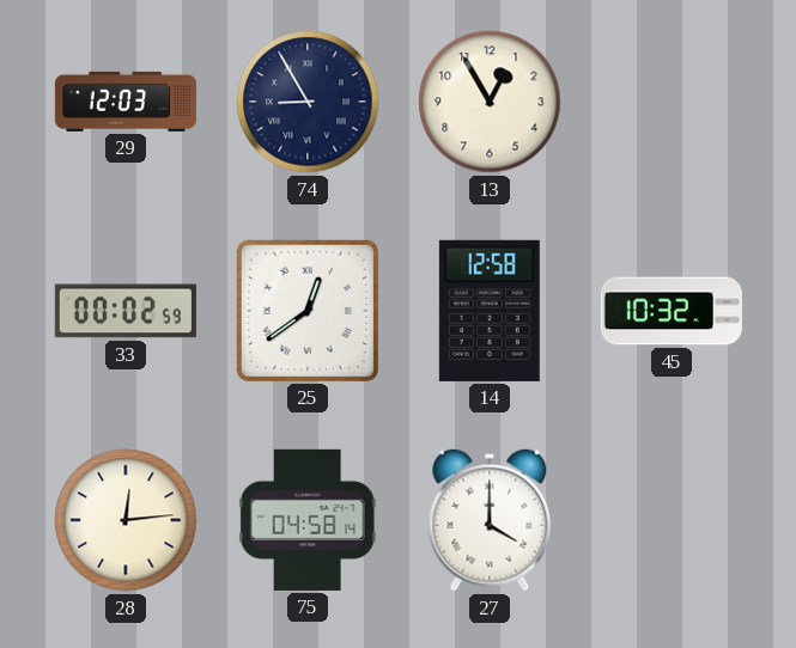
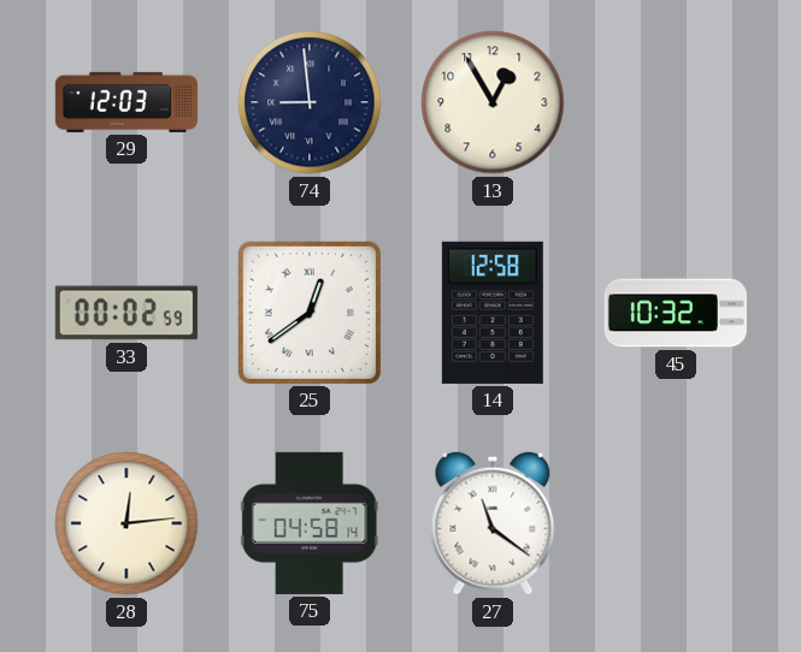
74: 8:55 -> 8:59
27: 4:00 -> 11:21
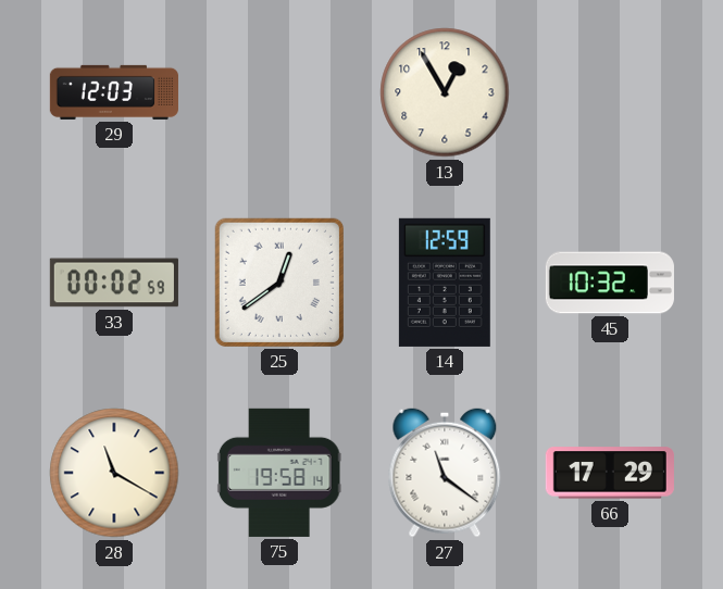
74: 8:59 -> none
14: 12:58 -> 12:59
28: 12:14 -> 11:20
75: 04:58 -> 19:58
66: none -> 17:29
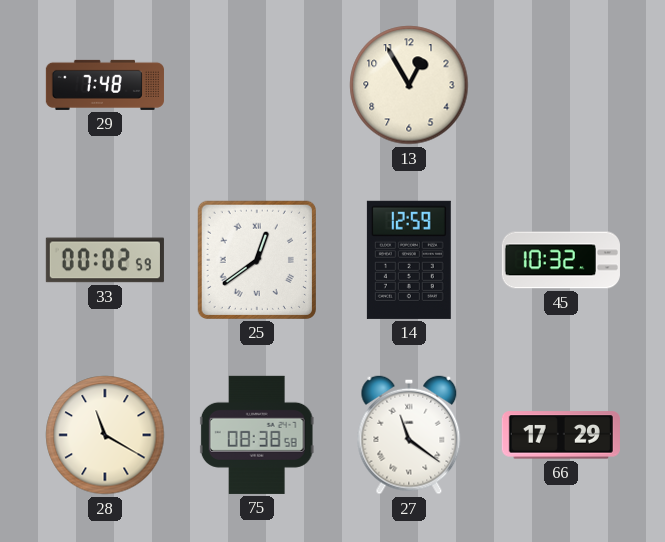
29: 12:03 -> 7:48
75: 19:58 -> 08:38
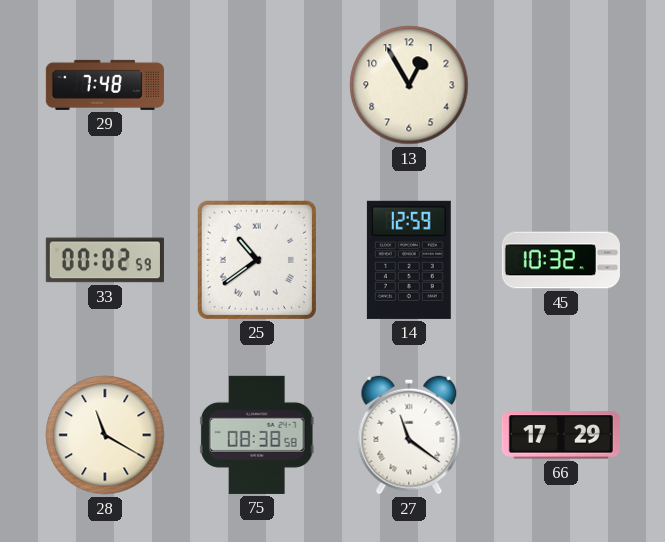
25: 12:39 -> 10:39
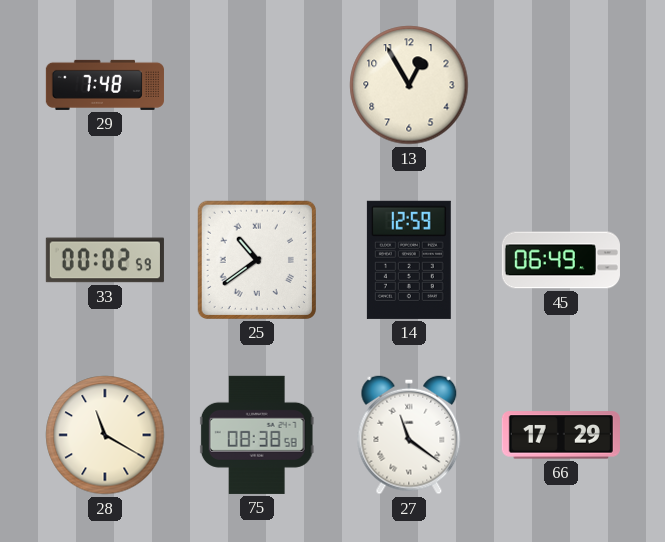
45: 10:32 -> 06:49
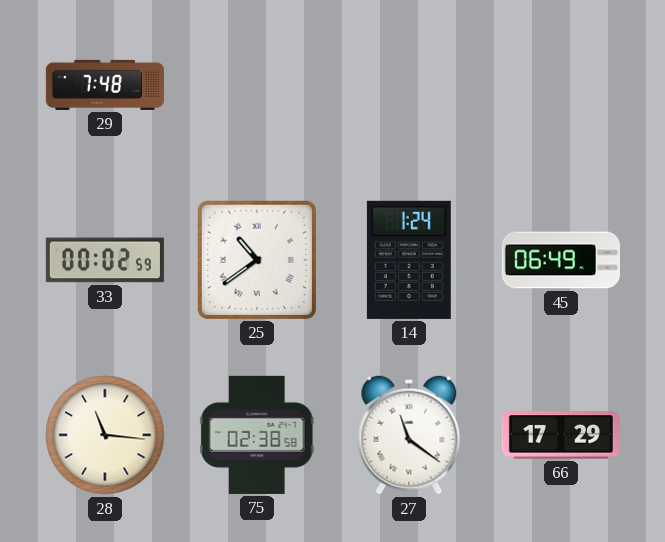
13: 12:55 -> none
14: 12:59 -> 1:24
28: 11:20 -> 11:16
75: 08:38 -> 02:38
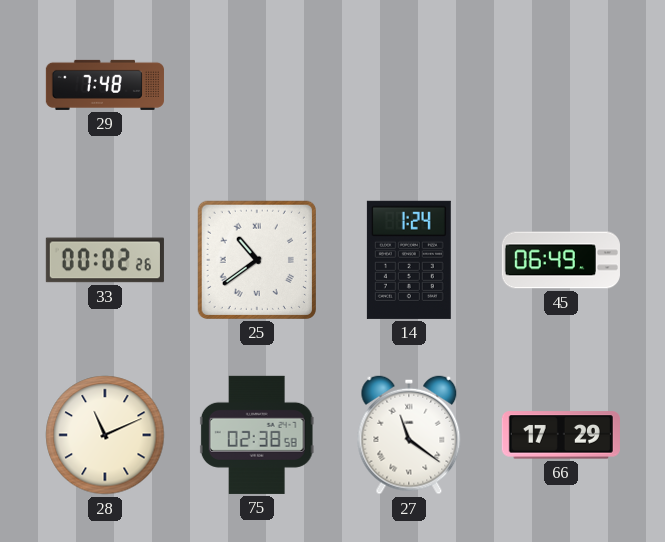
33: 00:02:59 -> 00:02:26
28: 11:16 -> 11:11
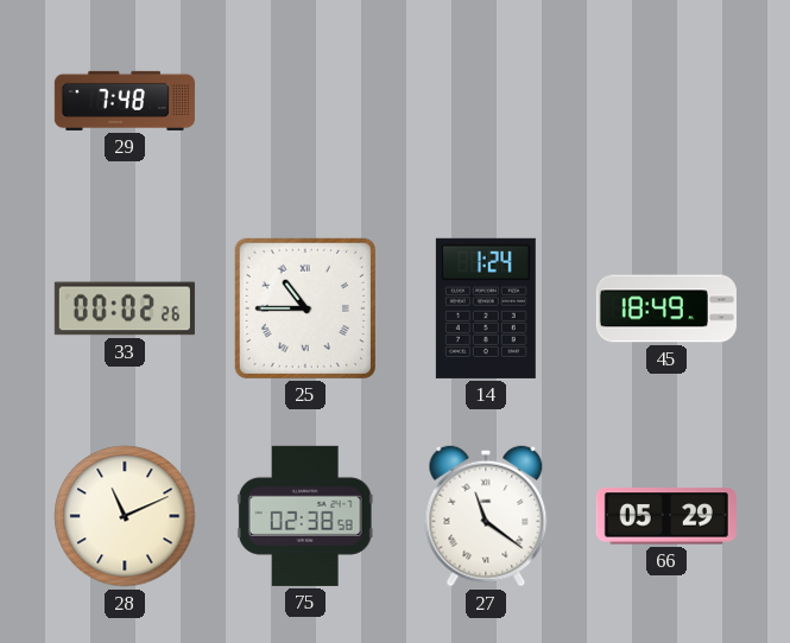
25: 10:39 -> 10:45
45: 06:49 -> 18:49
66: 17:29 -> 05:29
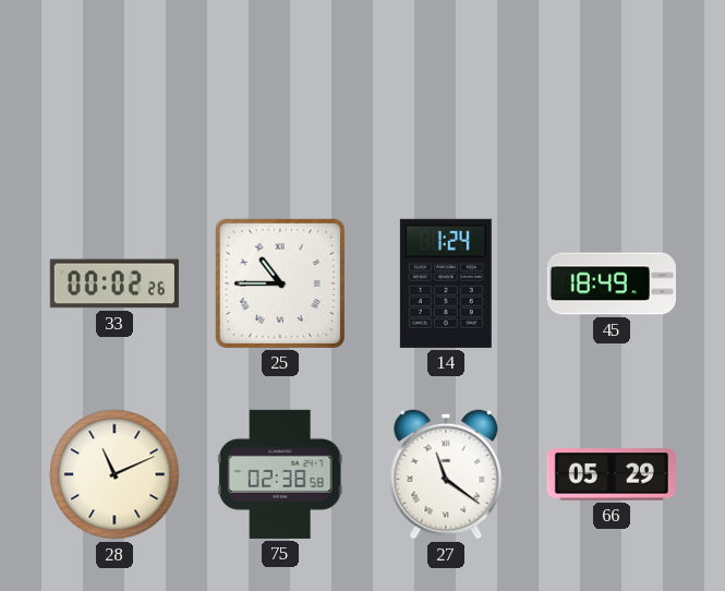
29: 7:48 -> none
